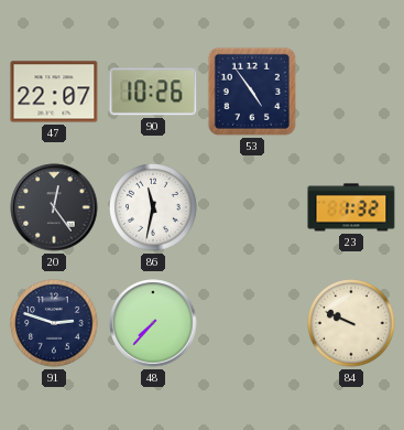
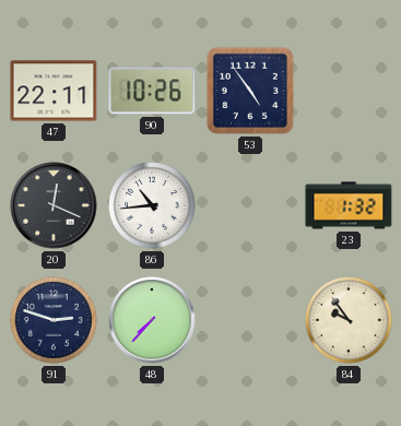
47: 22:07 -> 22:11
20: 12:24 -> 12:19
86: 11:32 -> 10:44
84: 9:49 -> 9:54
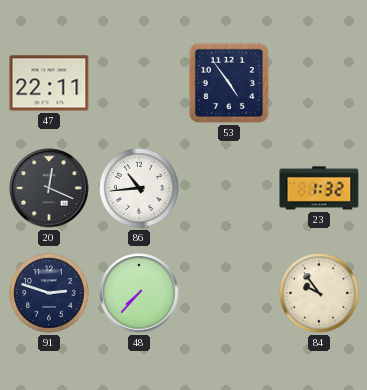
90: 10:26 -> none
